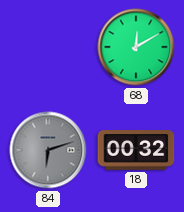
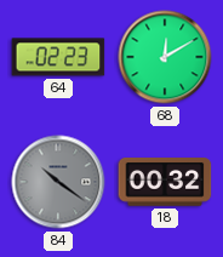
64: none -> 02:23
84: 6:12 -> 10:21
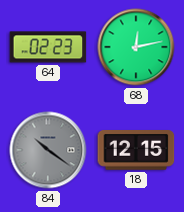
68: 12:10 -> 12:13
18: 00:32 -> 12:15
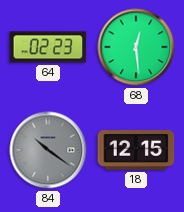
68: 12:13 -> 12:29
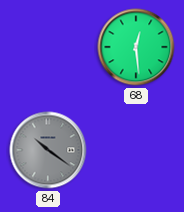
64: 02:23 -> none
18: 12:15 -> none
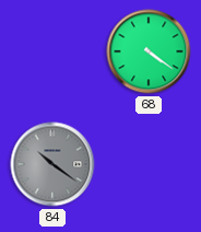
68: 12:29 -> 4:21
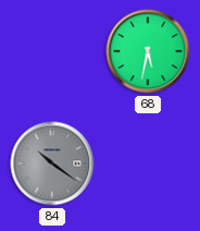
68: 4:21 -> 5:32
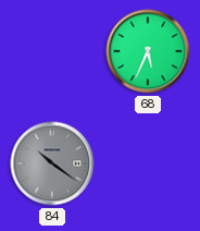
68: 5:32 -> 5:34
